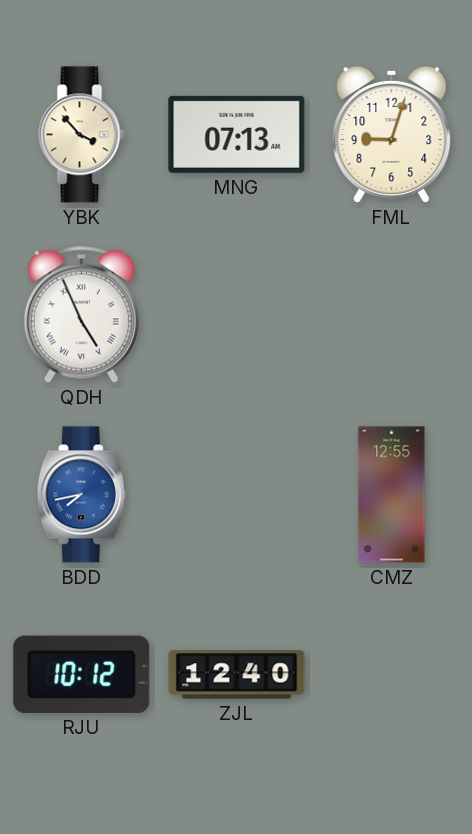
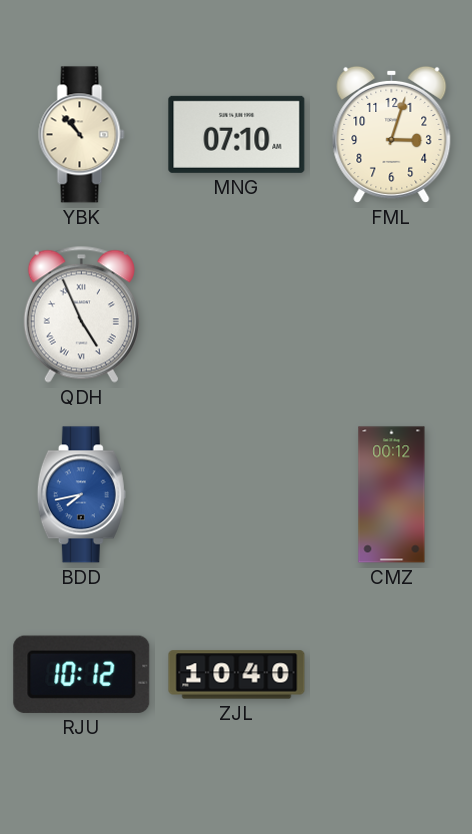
YBK: 3:53 -> 10:53
MNG: 07:13 -> 07:10
FML: 9:03 -> 3:03
CMZ: 12:55 -> 00:12
ZJL: 12:40 -> 10:40
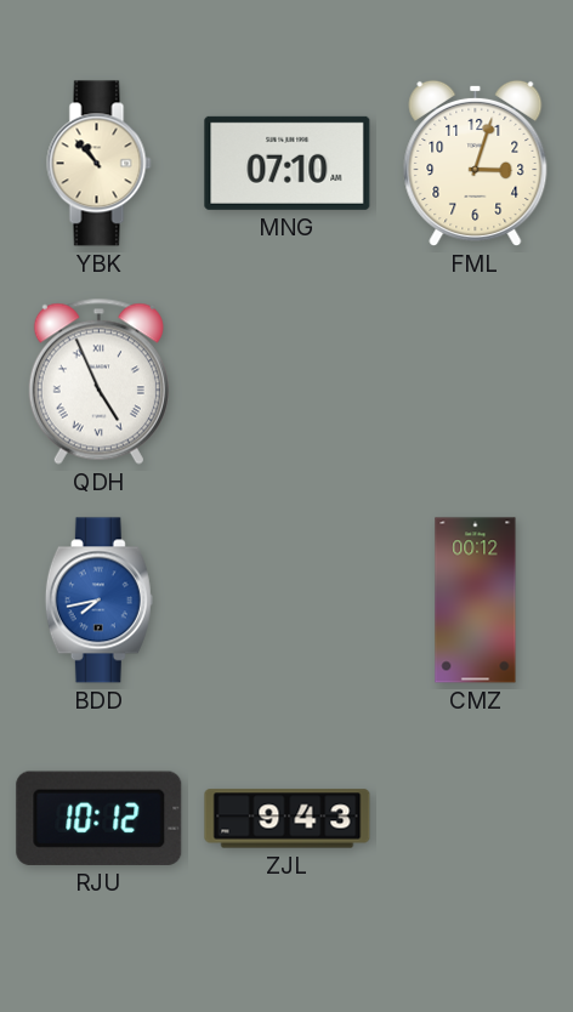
ZJL: 10:40 -> 9:43
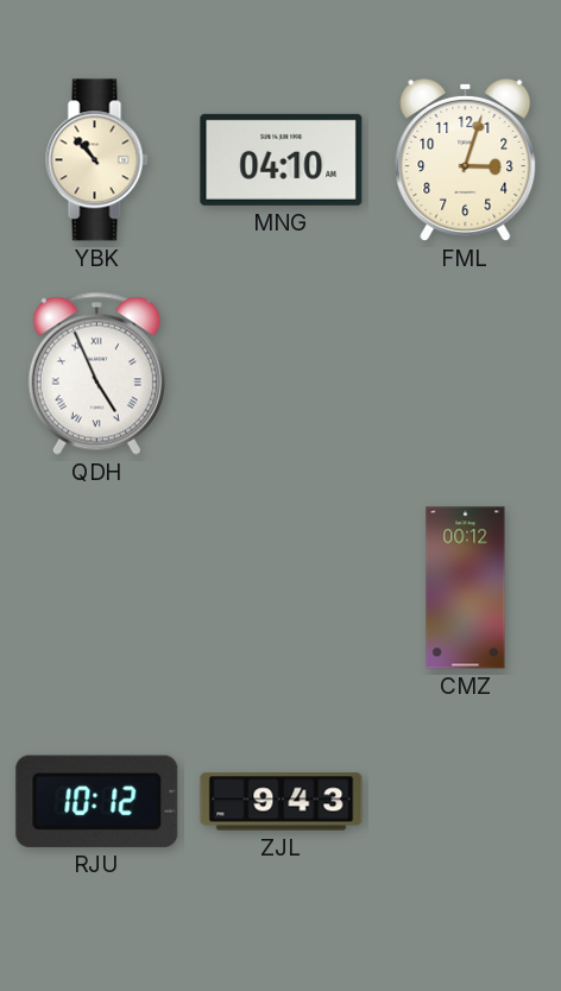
MNG: 07:10 -> 04:10
BDD: 7:43 -> none
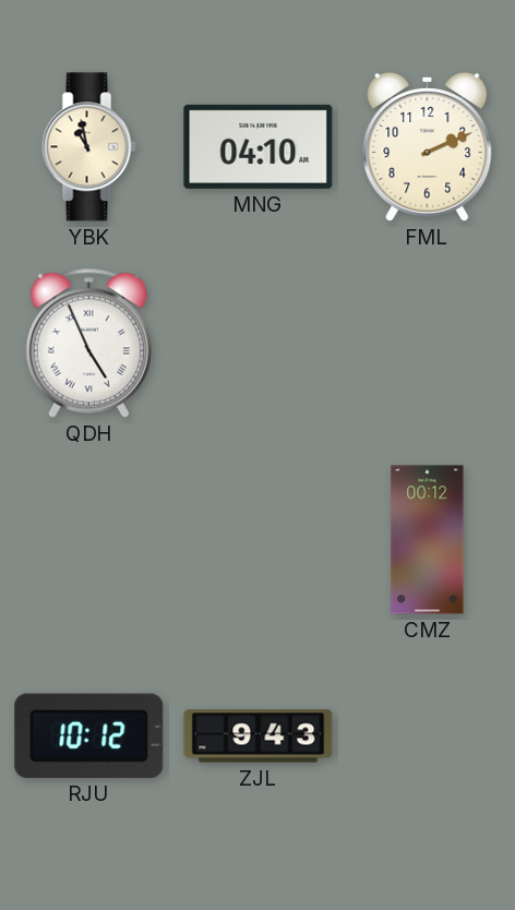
YBK: 10:53 -> 10:58
FML: 3:03 -> 2:11
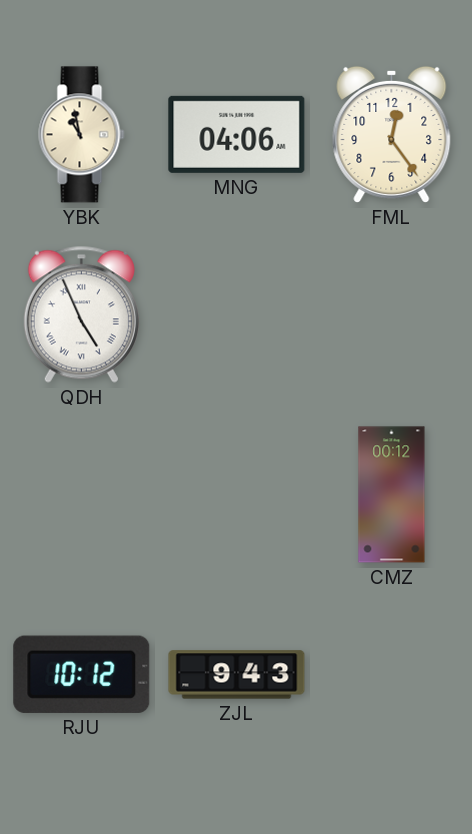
MNG: 04:10 -> 04:06
FML: 2:11 -> 12:24
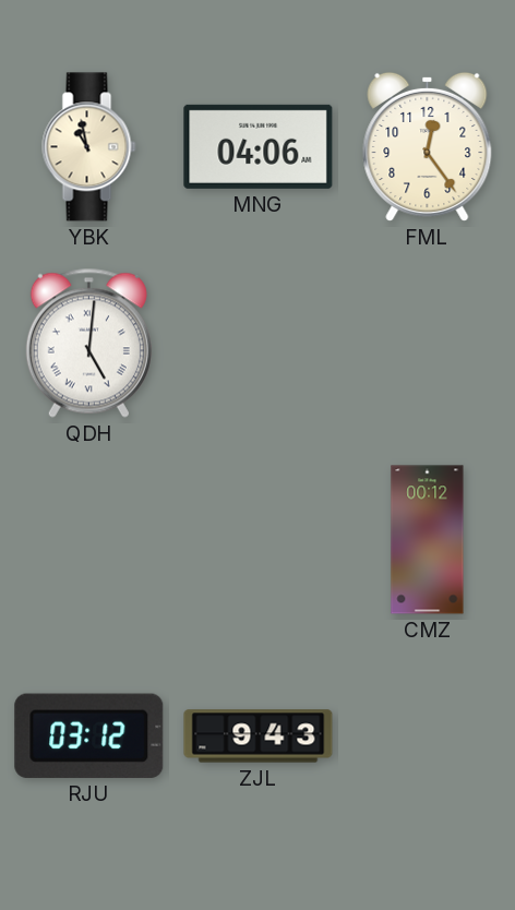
QDH: 4:56 -> 5:01
RJU: 10:12 -> 03:12
